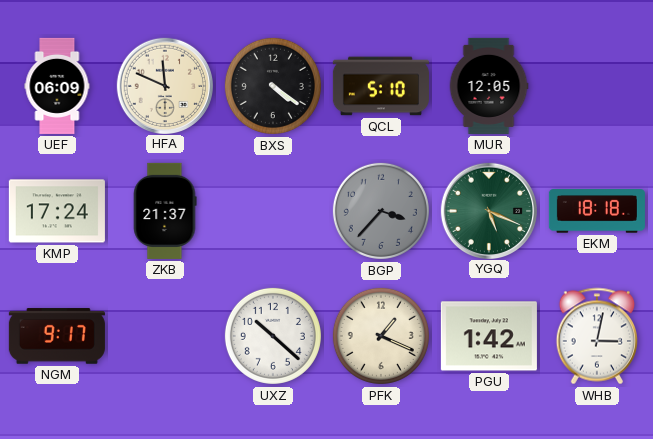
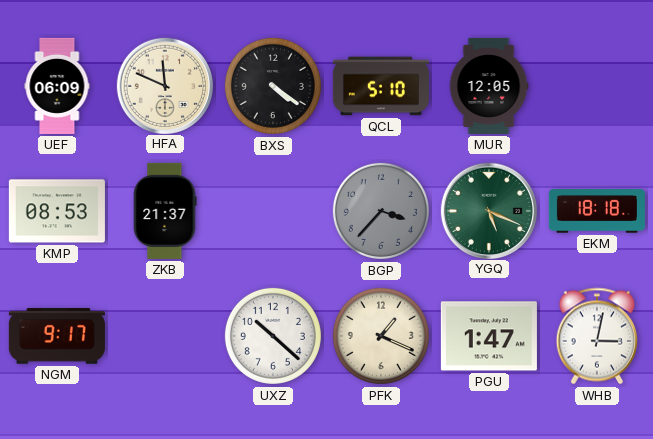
KMP: 17:24 -> 08:53
PGU: 1:42 -> 1:47
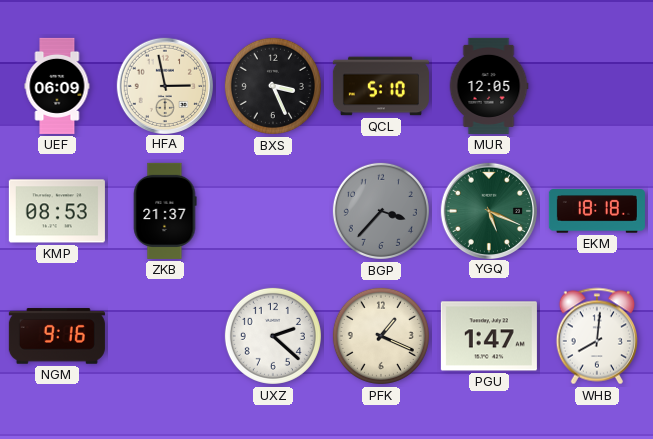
HFA: 11:49 -> 2:58
BXS: 4:21 -> 3:26
NGM: 9:17 -> 9:16
UXZ: 10:22 -> 2:22
WHB: 3:02 -> 8:01
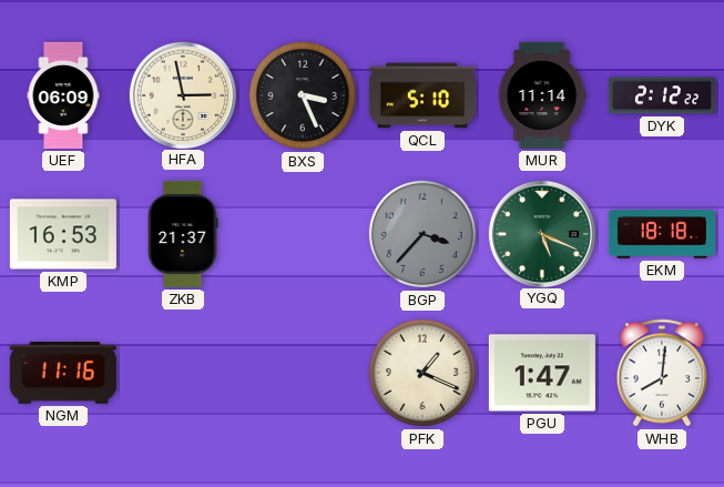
MUR: 12:05 -> 11:14
DYK: none -> 2:12
KMP: 08:53 -> 16:53
NGM: 9:16 -> 11:16
UXZ: 2:22 -> none
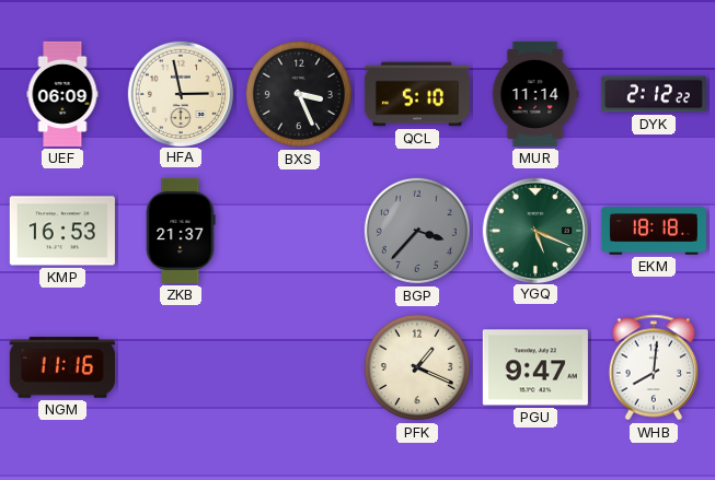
PGU: 1:47 -> 9:47
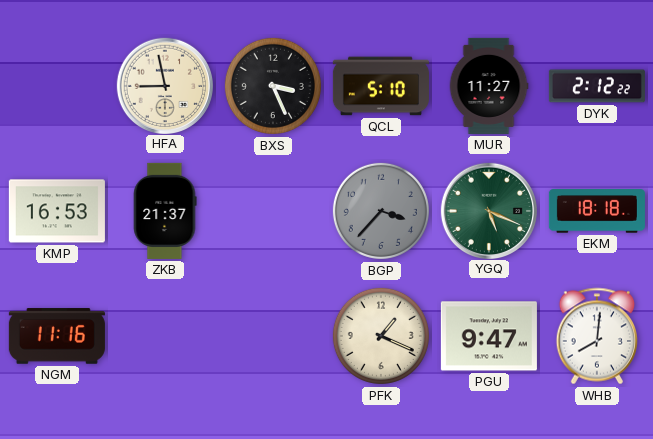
UEF: 06:09 -> none
HFA: 2:58 -> 8:58
MUR: 11:14 -> 11:27
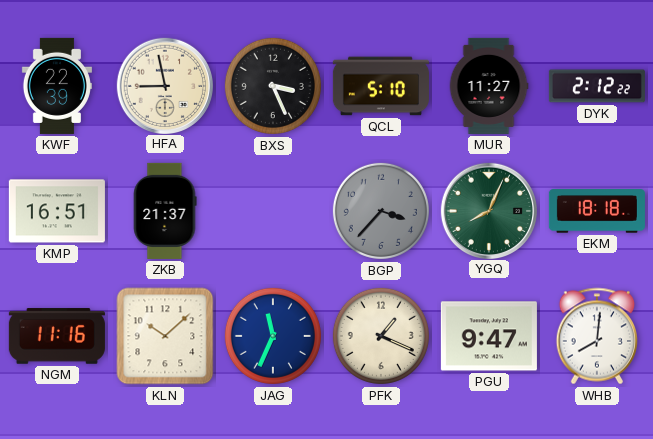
KWF: none -> 22:39
KMP: 16:53 -> 16:51
YGQ: 5:19 -> 8:04
KLN: none -> 10:08
JAG: none -> 11:34
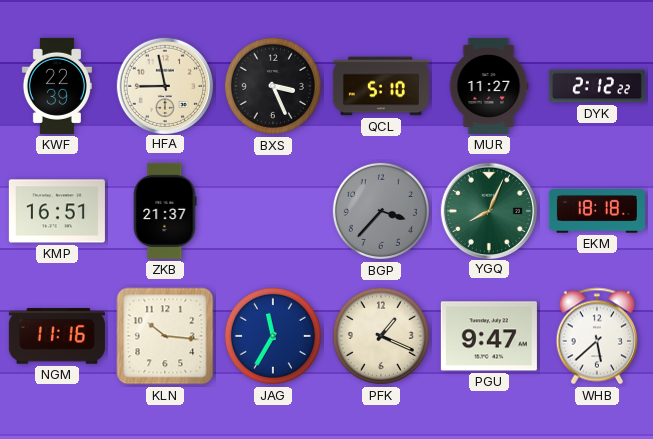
KLN: 10:08 -> 10:16
JAG: 11:34 -> 11:35
WHB: 8:01 -> 5:38
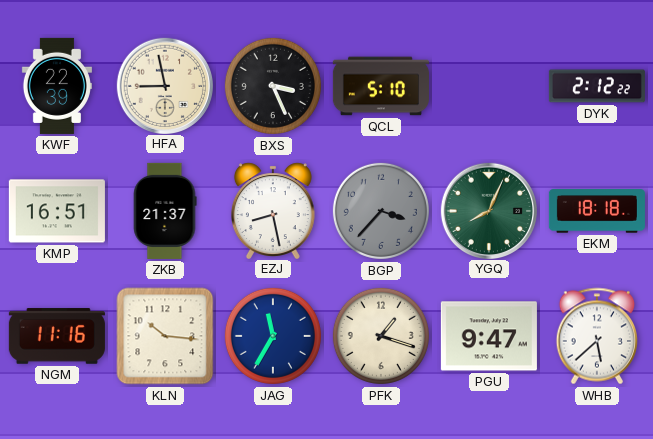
MUR: 11:27 -> none
EZJ: none -> 8:28
PFK: 1:19 -> 1:18
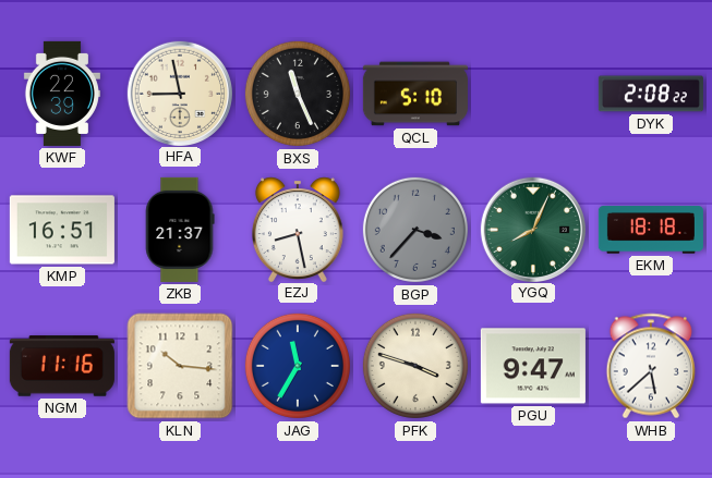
BXS: 3:26 -> 11:26
DYK: 2:12 -> 2:08
PFK: 1:18 -> 3:48
